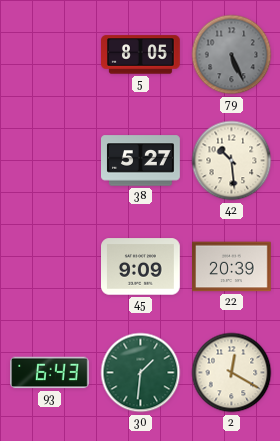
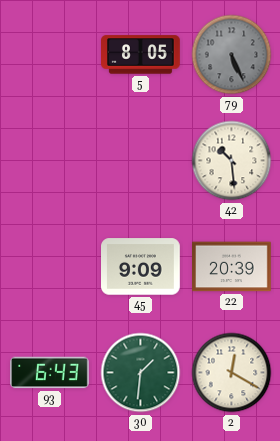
38: 5:27 -> none
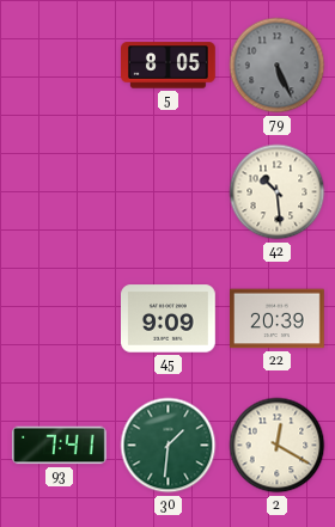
93: 6:43 -> 7:41
